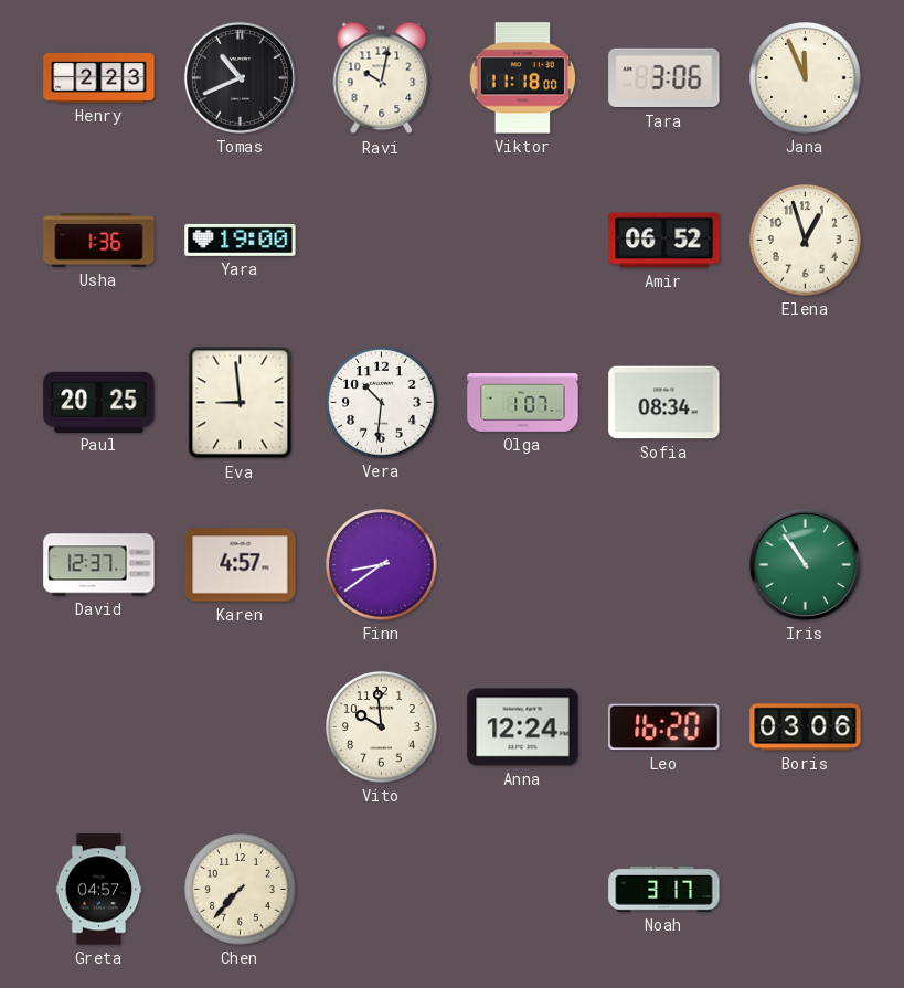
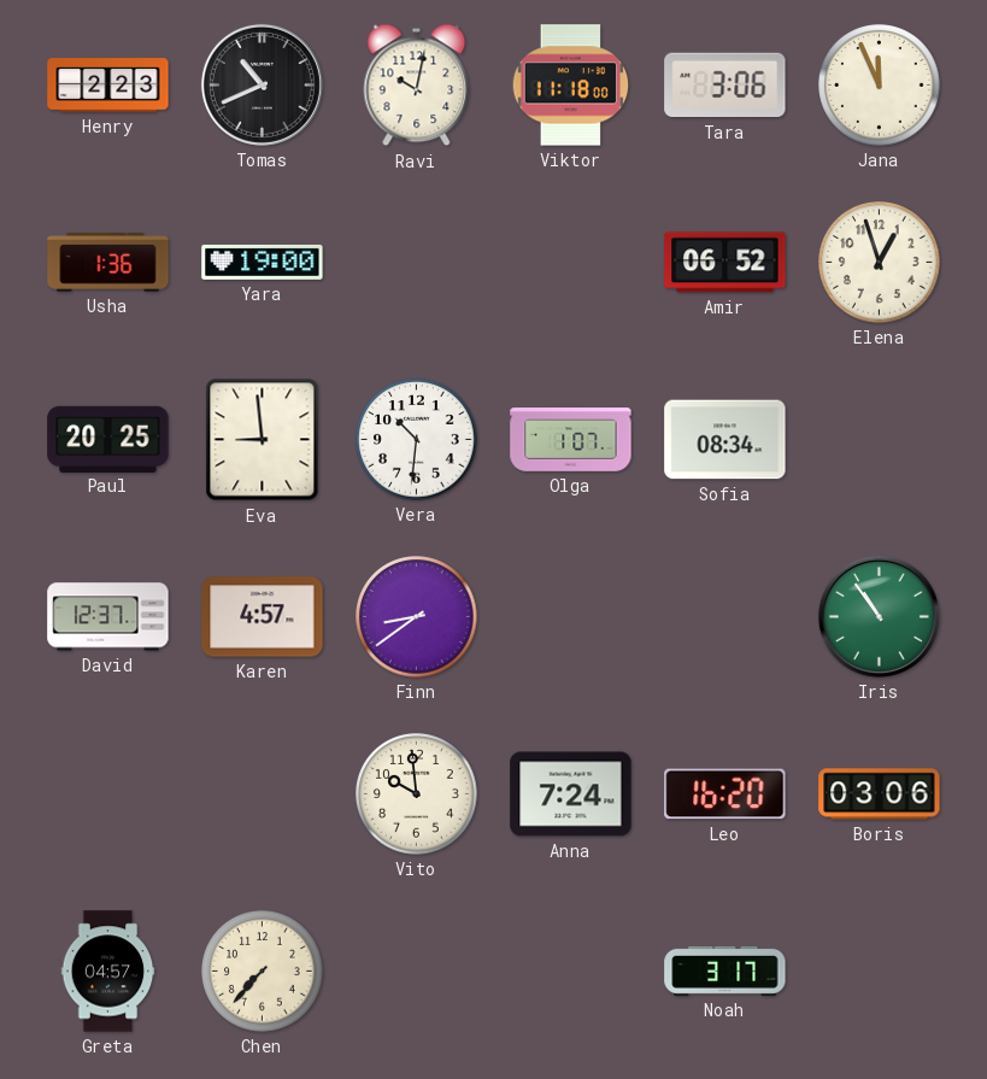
Anna: 12:24 -> 7:24
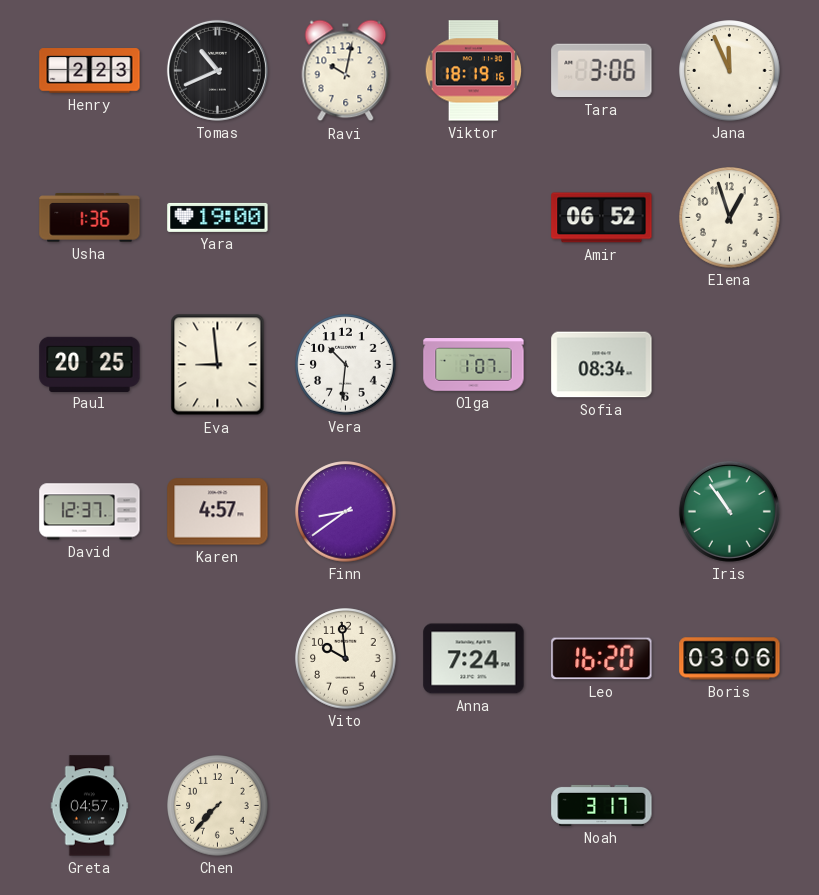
Viktor: 11:18 -> 18:19
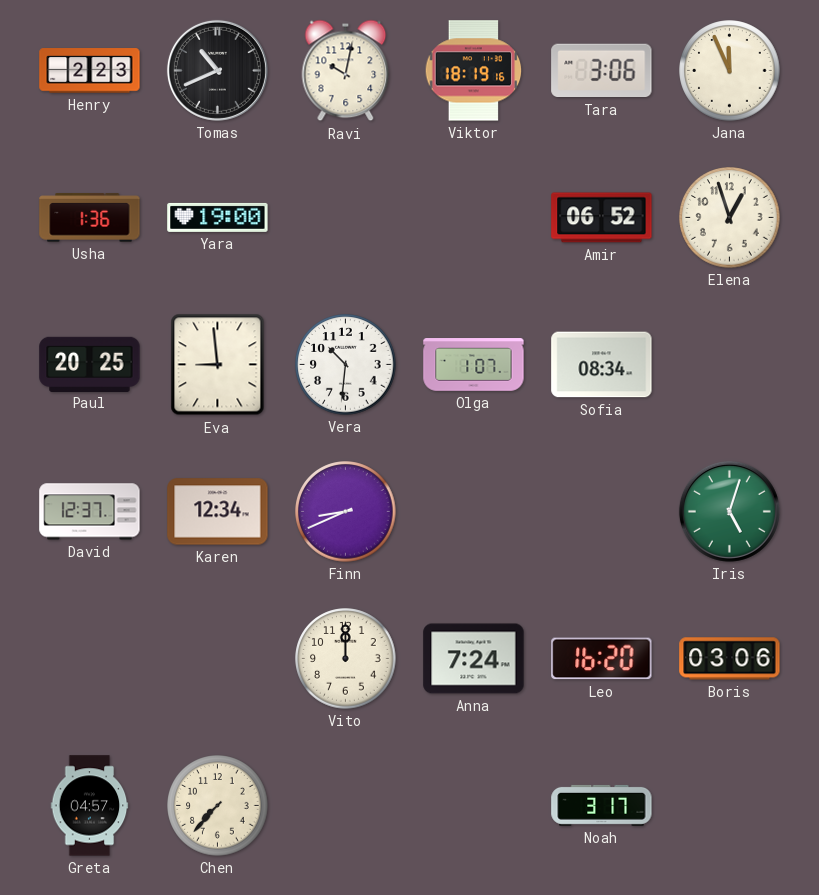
Karen: 4:57 -> 12:34
Finn: 8:39 -> 8:41
Iris: 10:54 -> 5:03
Vito: 9:59 -> 12:00
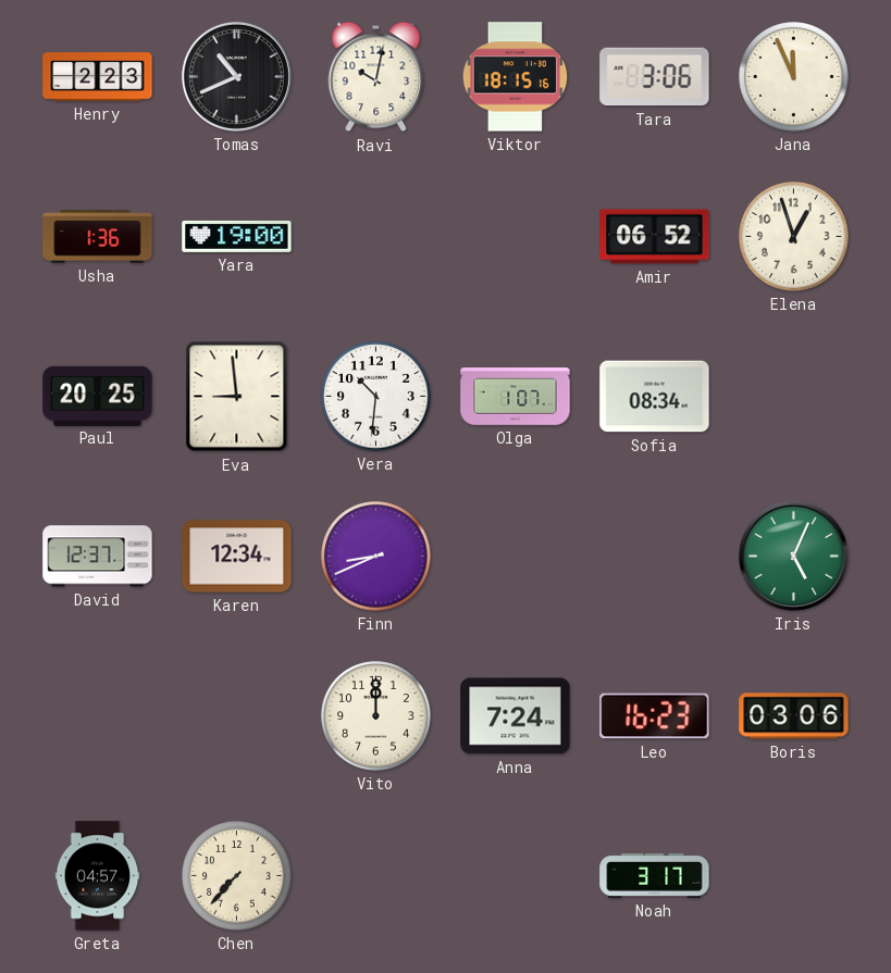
Viktor: 18:19 -> 18:15
Iris: 5:03 -> 5:04
Leo: 16:20 -> 16:23
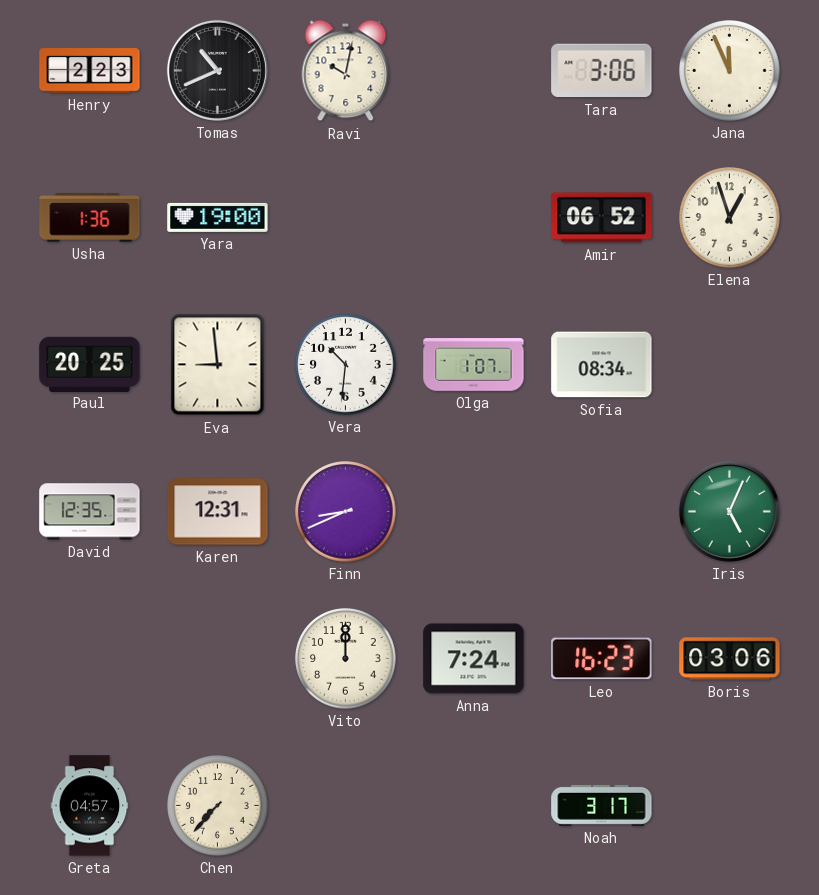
Viktor: 18:15 -> none
David: 12:37 -> 12:35
Karen: 12:34 -> 12:31
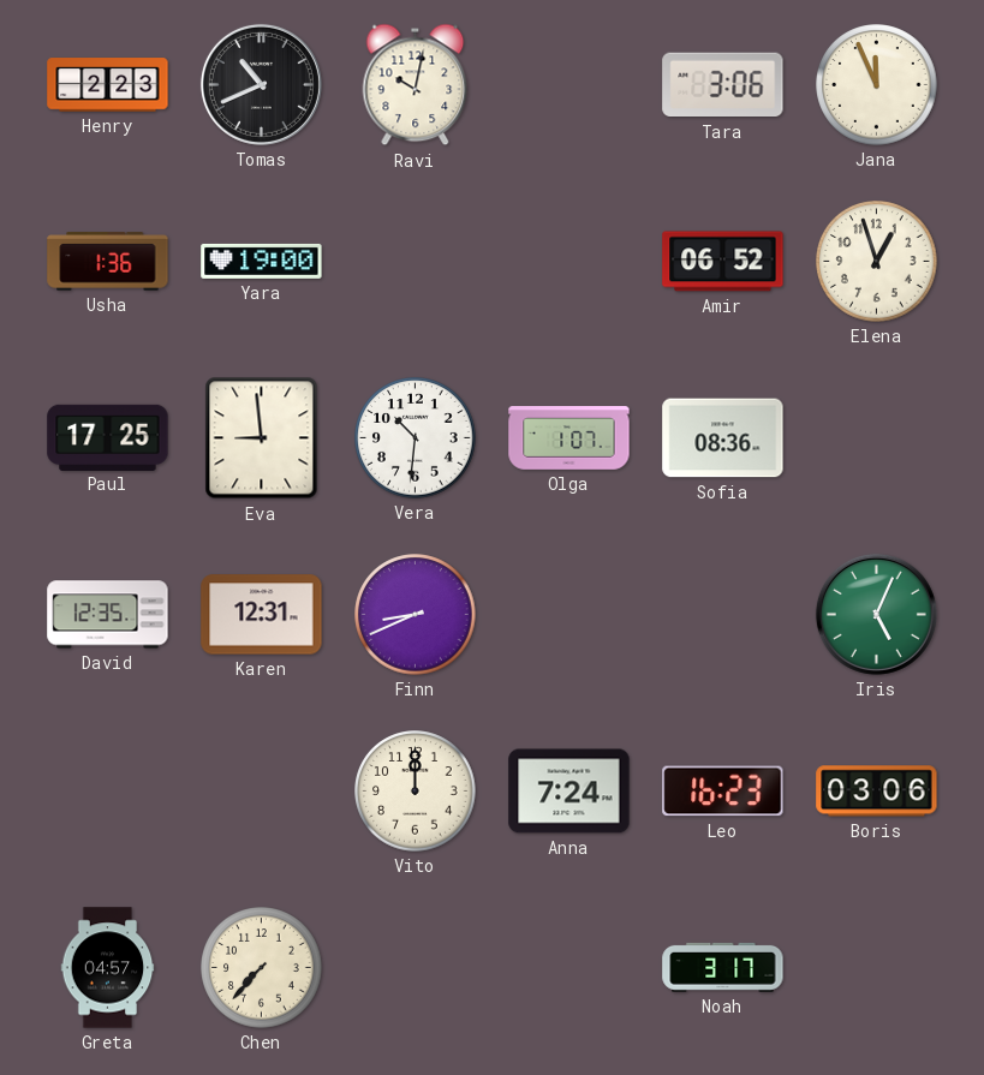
Paul: 20:25 -> 17:25
Sofia: 08:34 -> 08:36
